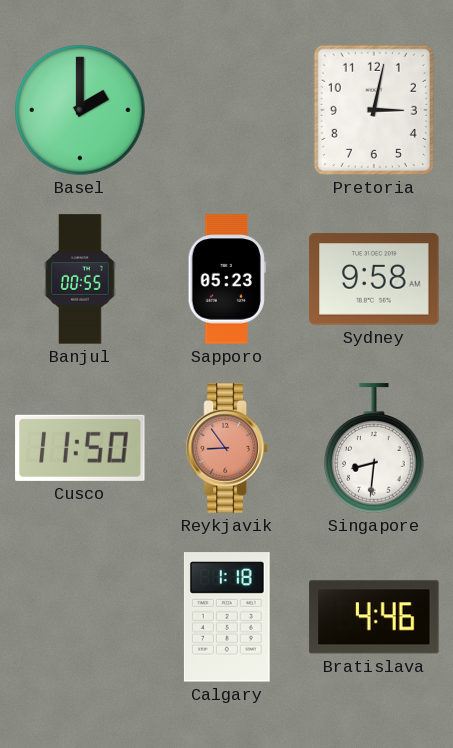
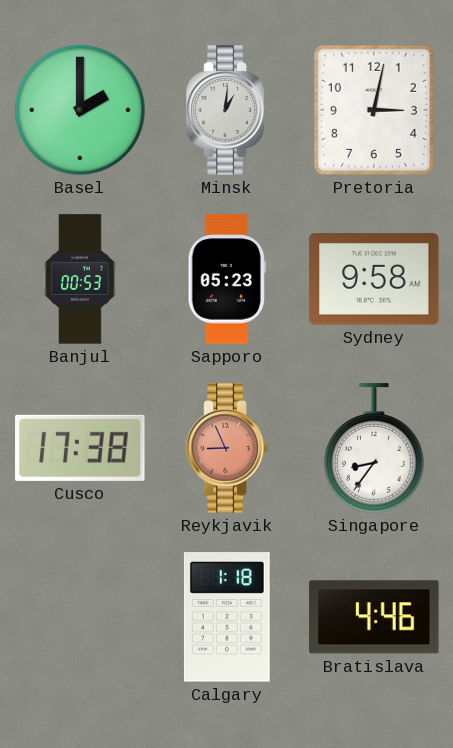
Minsk: none -> 1:01
Banjul: 00:55 -> 00:53
Cusco: 11:50 -> 17:38
Reykjavik: 8:54 -> 8:56
Singapore: 8:31 -> 8:36
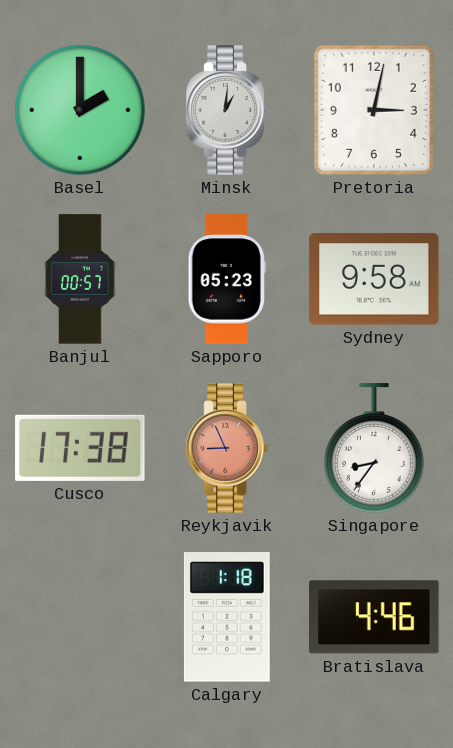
Banjul: 00:53 -> 00:57
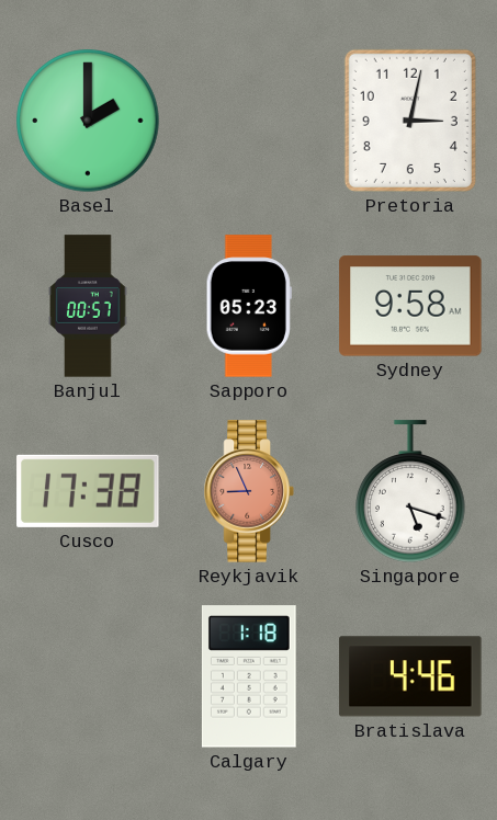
Minsk: 1:01 -> none
Singapore: 8:36 -> 5:18
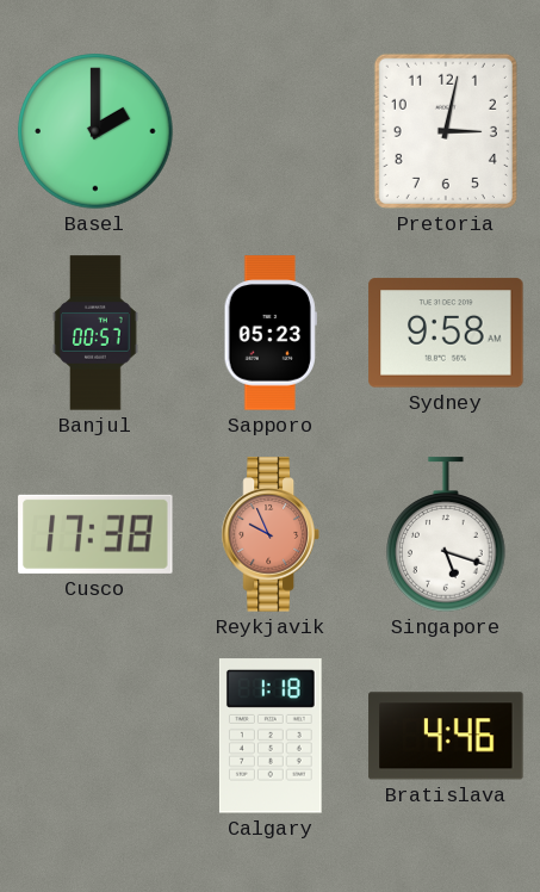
Reykjavik: 8:56 -> 9:56
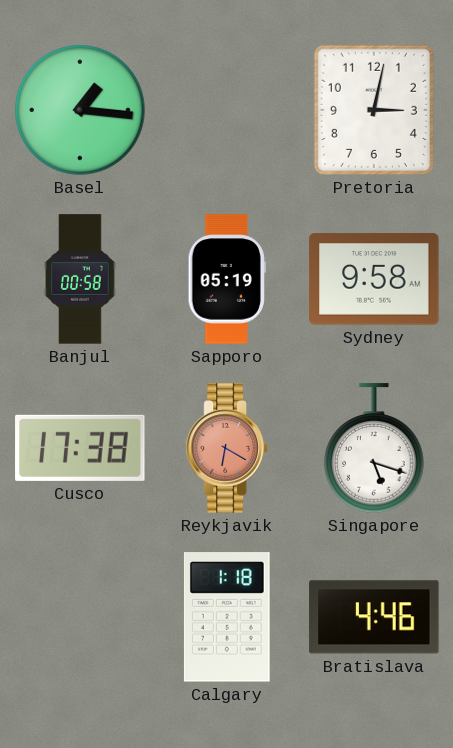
Basel: 2:00 -> 1:16
Banjul: 00:57 -> 00:58
Sapporo: 05:23 -> 05:19
Reykjavik: 9:56 -> 6:20
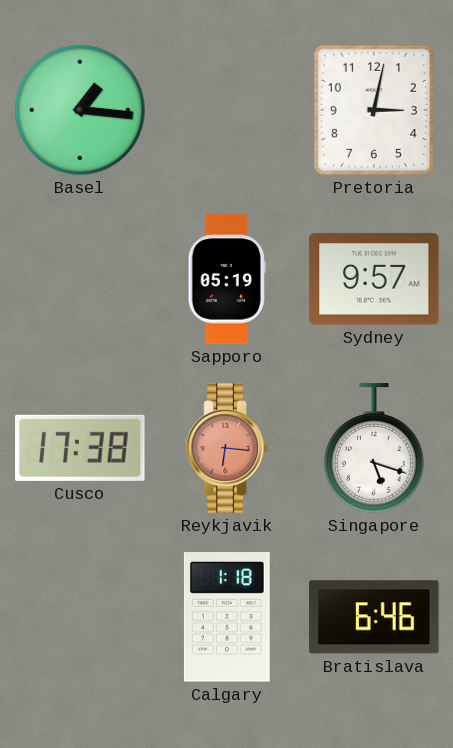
Banjul: 00:58 -> none
Sydney: 9:58 -> 9:57
Reykjavik: 6:20 -> 6:16
Bratislava: 4:46 -> 6:46
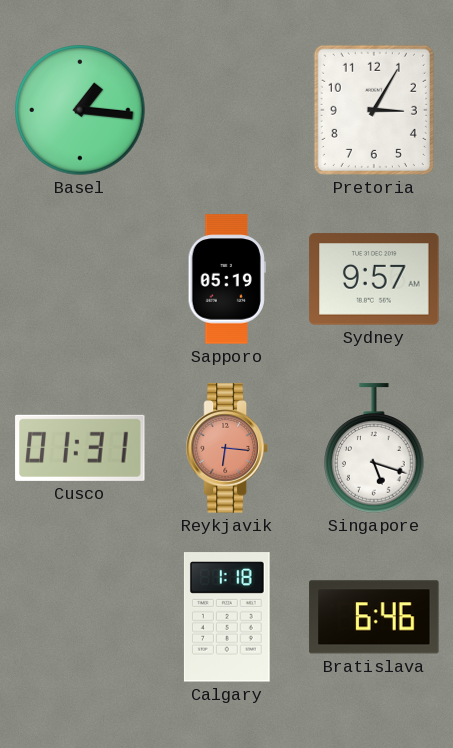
Pretoria: 3:02 -> 3:05
Cusco: 17:38 -> 01:31
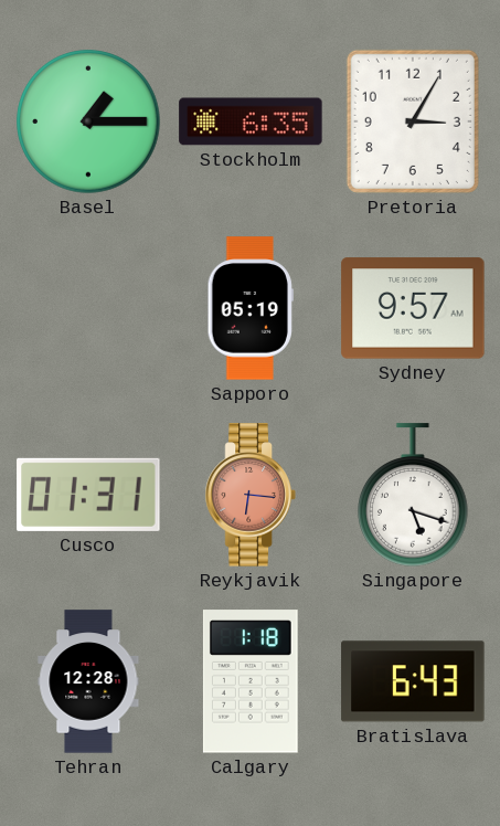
Basel: 1:16 -> 1:15
Stockholm: none -> 6:35
Tehran: none -> 12:28
Bratislava: 6:46 -> 6:43
